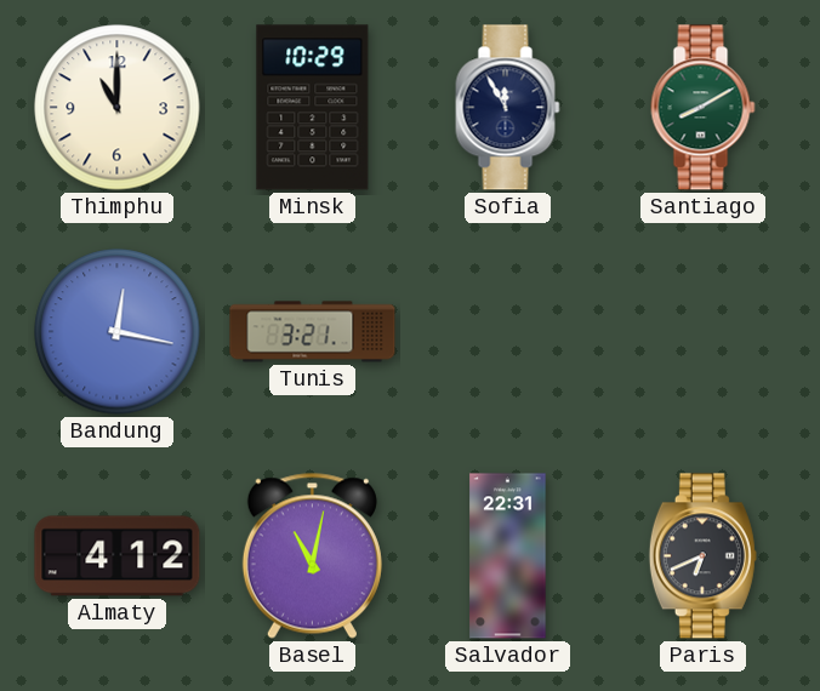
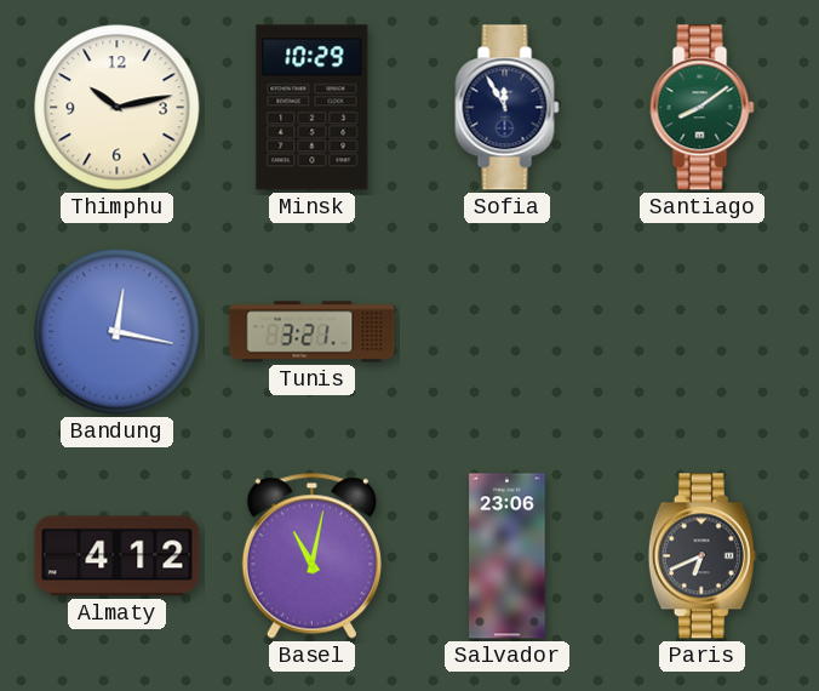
Thimphu: 11:00 -> 10:13
Santiago: 8:10 -> 8:09
Salvador: 22:31 -> 23:06
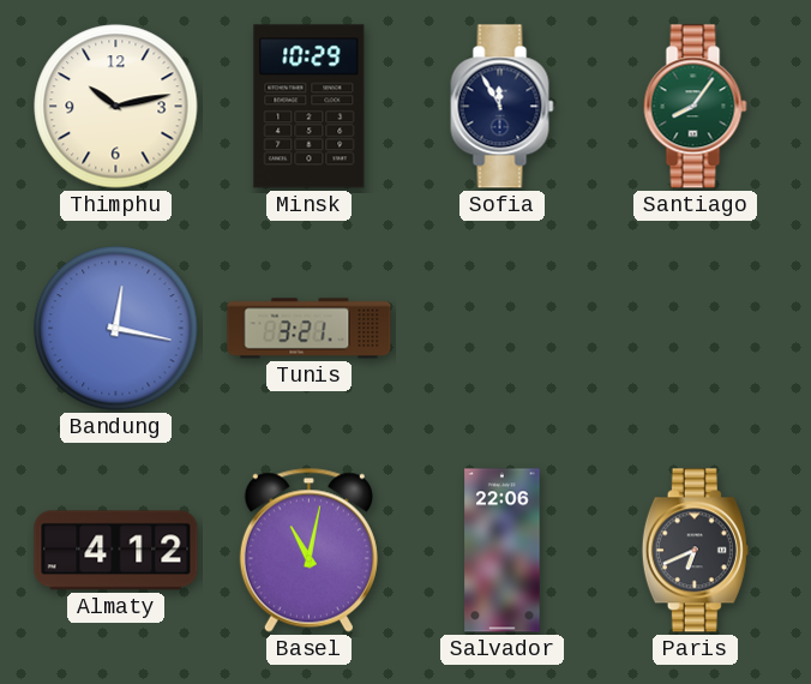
Santiago: 8:09 -> 8:06
Salvador: 23:06 -> 22:06
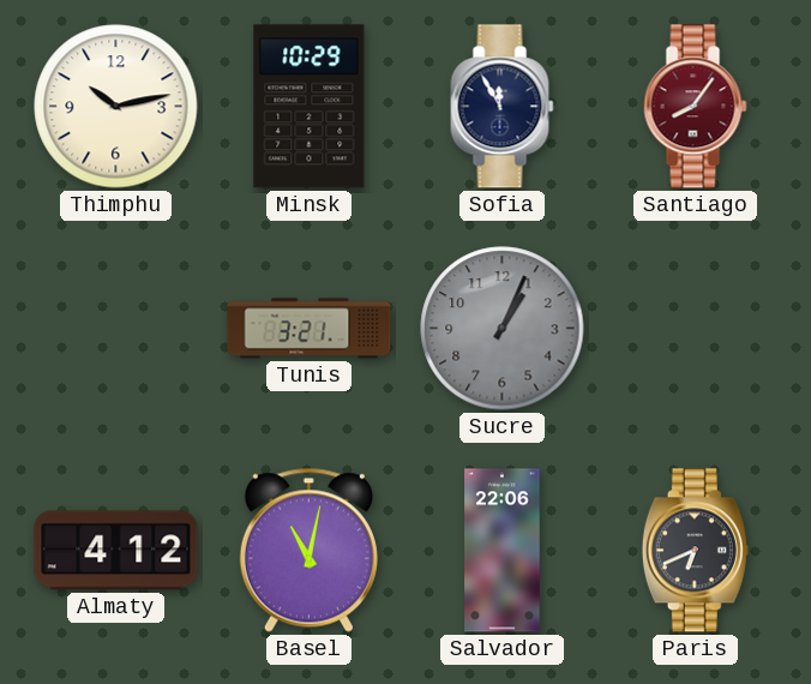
Santiago dial: green -> burgundy
Bandung: 12:17 -> none
Sucre: none -> 1:04
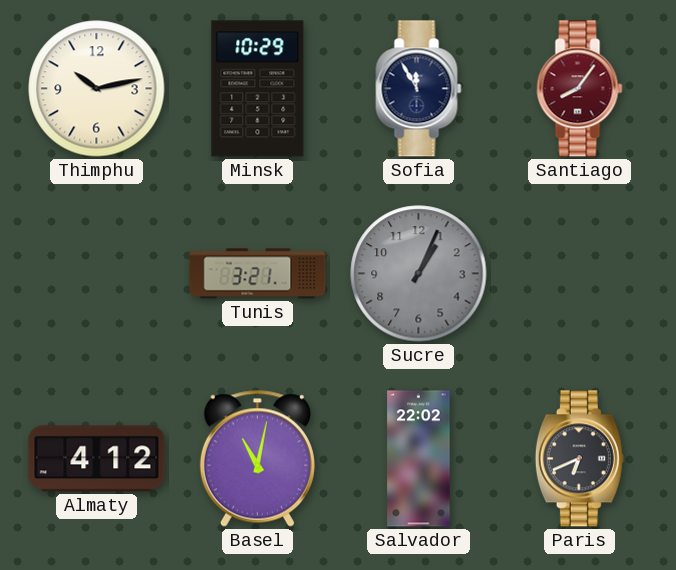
Salvador: 22:06 -> 22:02
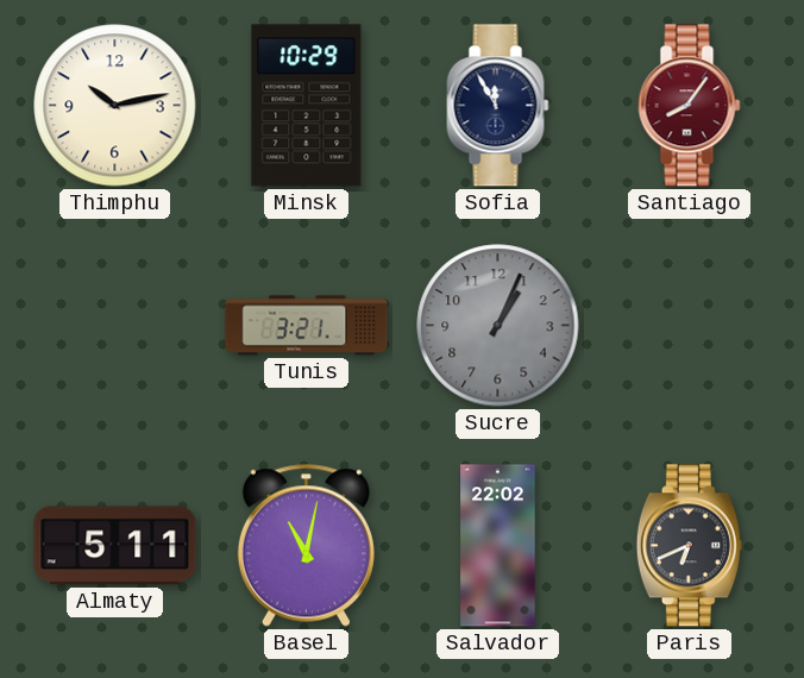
Almaty: 4:12 -> 5:11
